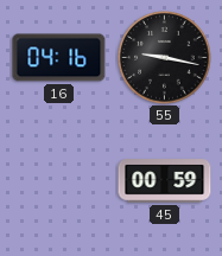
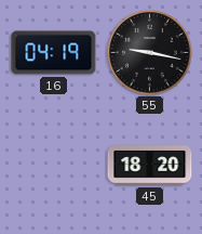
16: 04:16 -> 04:19
45: 00:59 -> 18:20
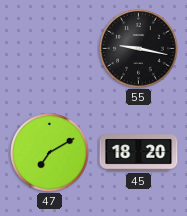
16: 04:19 -> none
47: none -> 7:10
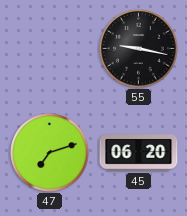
47: 7:10 -> 7:12
45: 18:20 -> 06:20
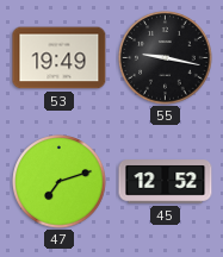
53: none -> 19:49
45: 06:20 -> 12:52
